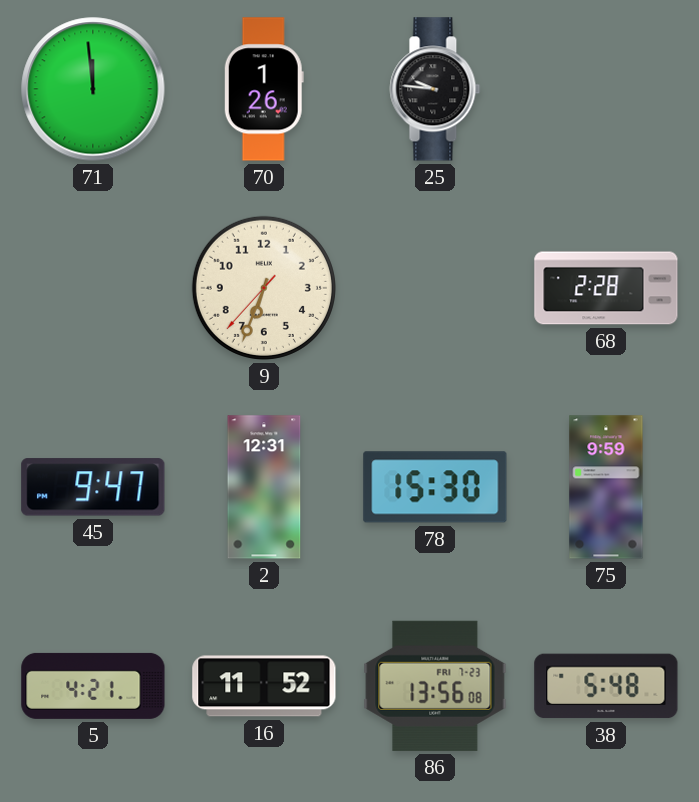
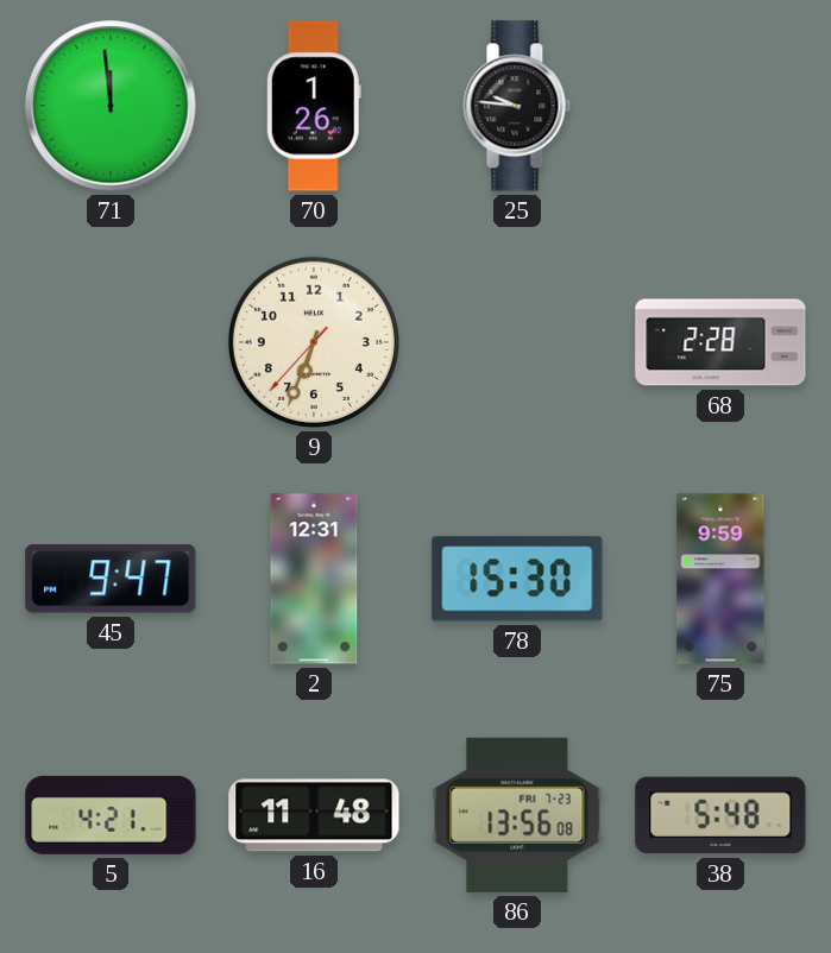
16: 11:52 -> 11:48
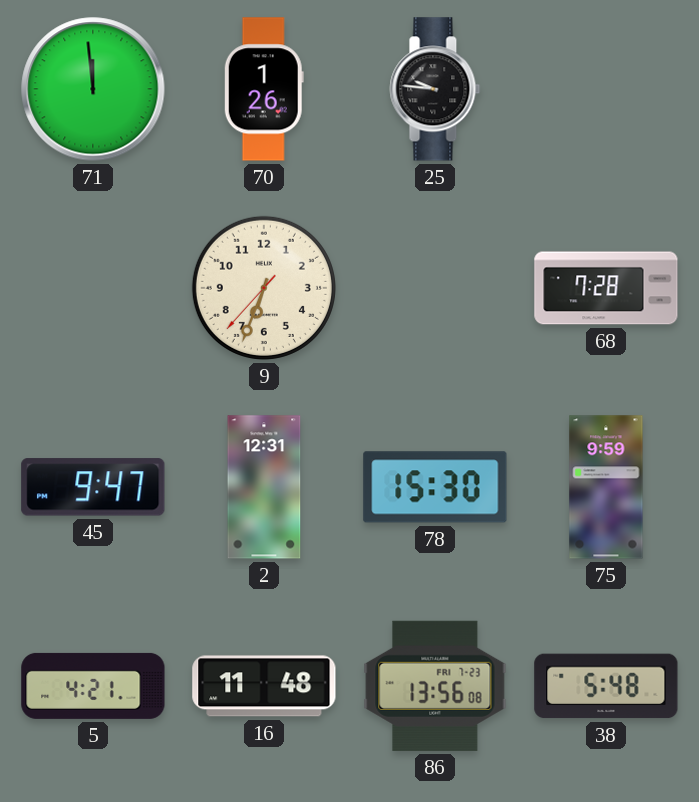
68: 2:28 -> 7:28
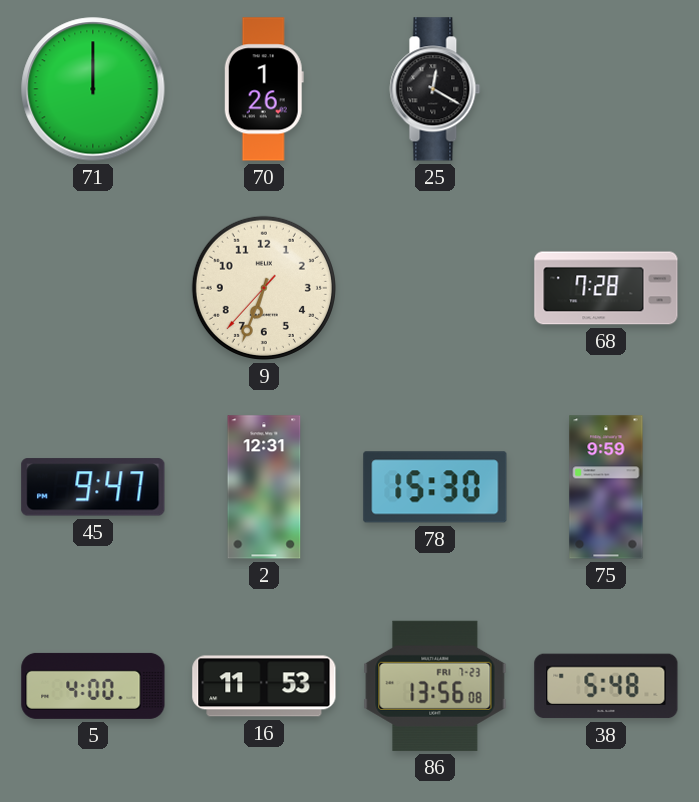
71: 11:59 -> 12:00
25: 9:46 -> 12:20
5: 4:21 -> 4:00
16: 11:48 -> 11:53
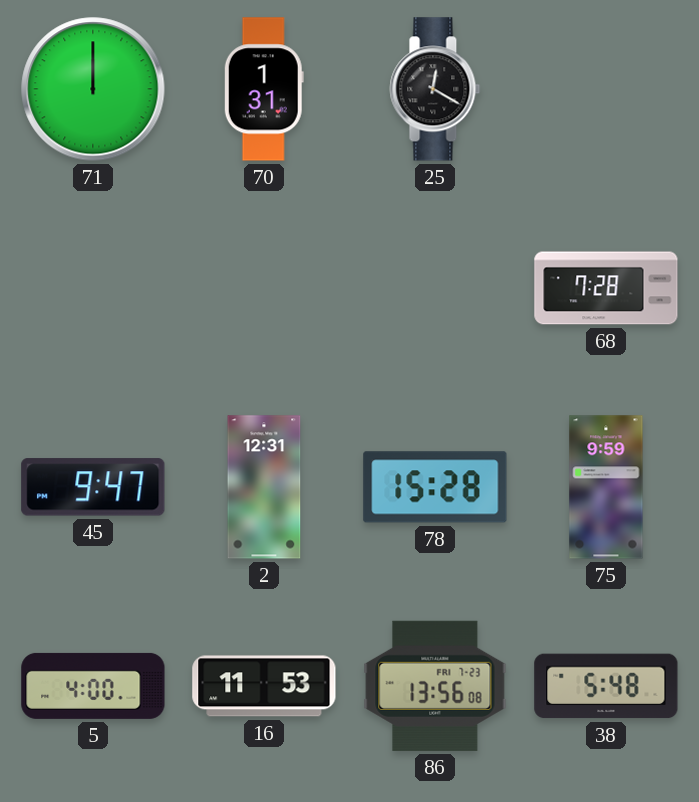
70: 1:26 -> 1:31
9: 6:33 -> none
78: 15:30 -> 15:28
